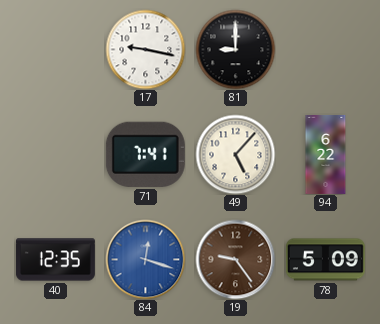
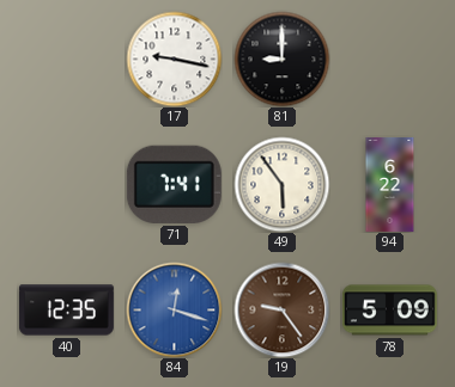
49: 5:07 -> 5:54
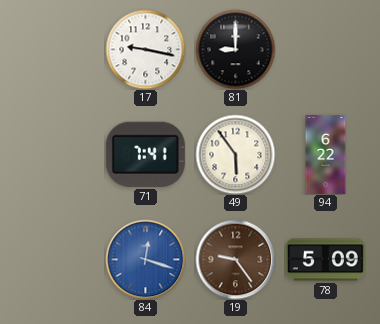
40: 12:35 -> none
